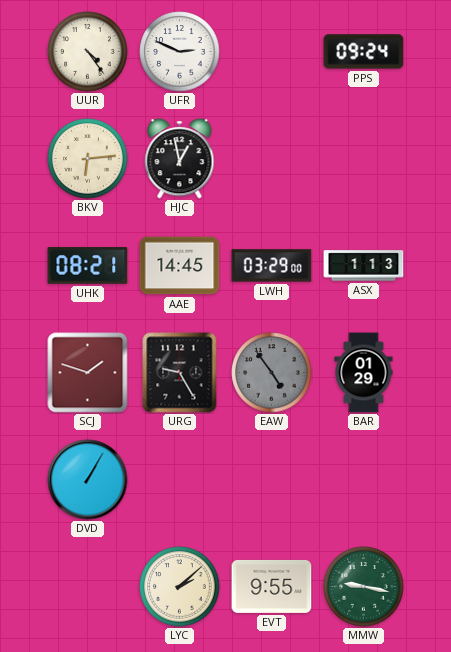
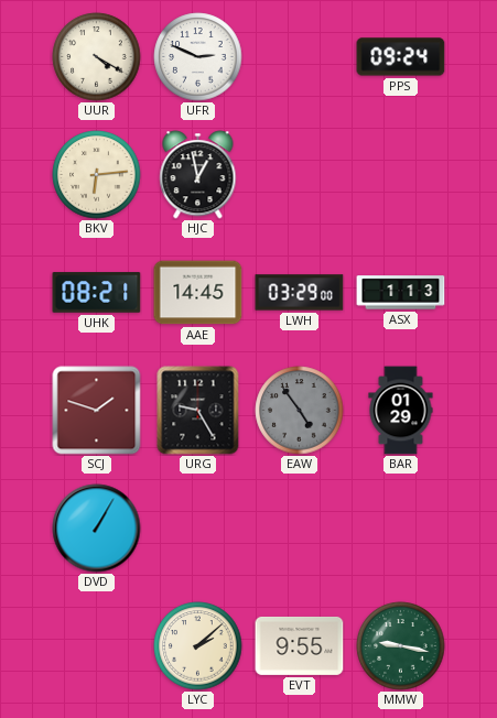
UUR: 4:24 -> 4:20
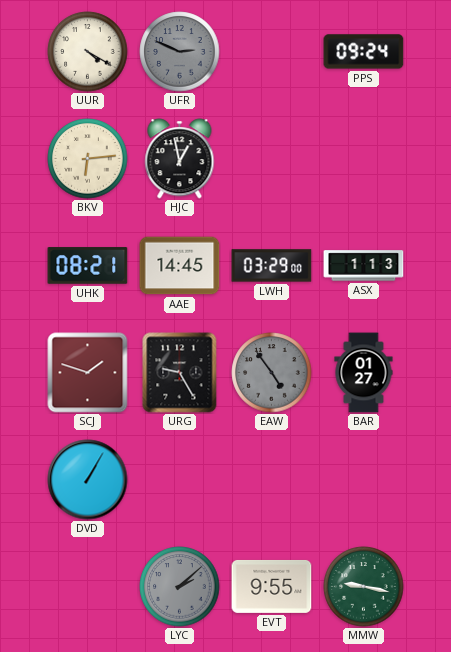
UFR dial: white -> grey
BAR: 01:29 -> 01:27
LYC dial: cream -> grey
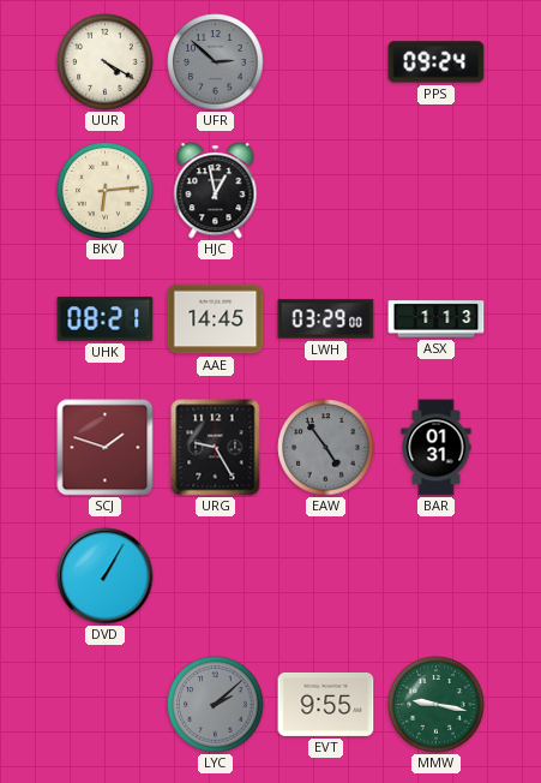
UFR: 2:49 -> 2:52
BAR: 01:27 -> 01:31
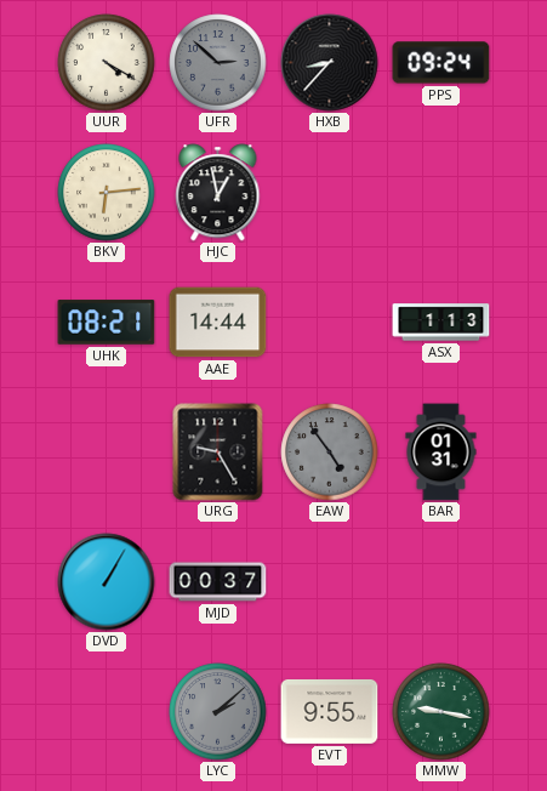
HXB: none -> 8:37
AAE: 14:45 -> 14:44
LWH: 03:29 -> none
SCJ: 1:48 -> none
MJD: none -> 00:37
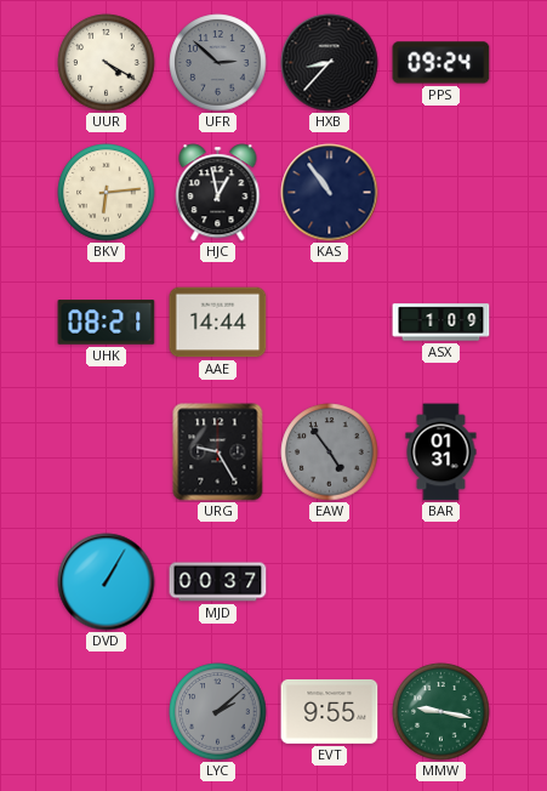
KAS: none -> 10:54
ASX: 1:13 -> 1:09
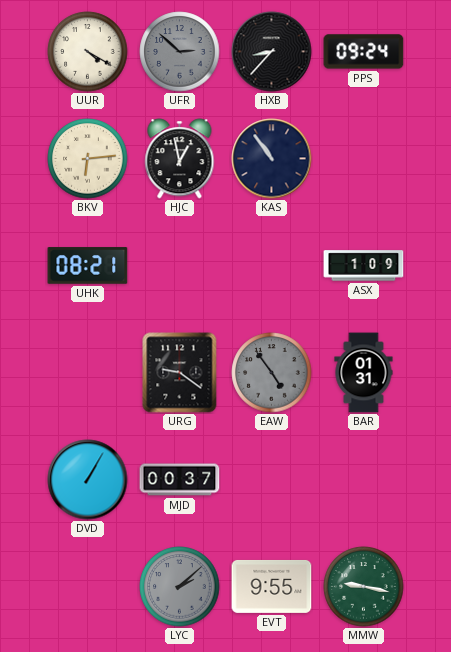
AAE: 14:44 -> none
URG: 9:25 -> 9:21
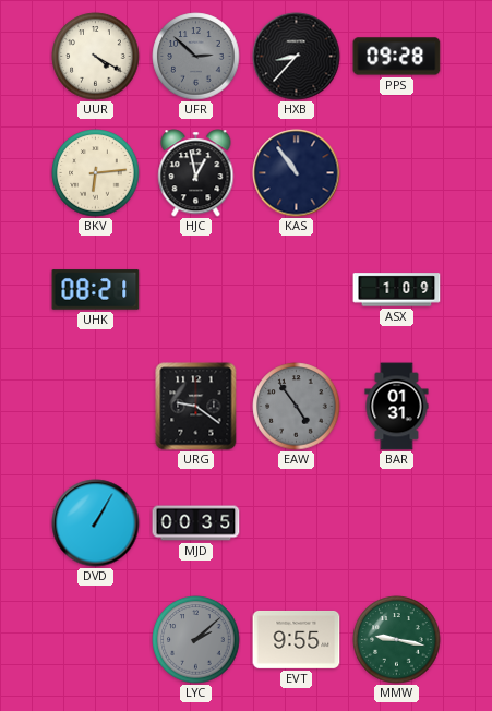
PPS: 09:24 -> 09:28
MJD: 00:37 -> 00:35
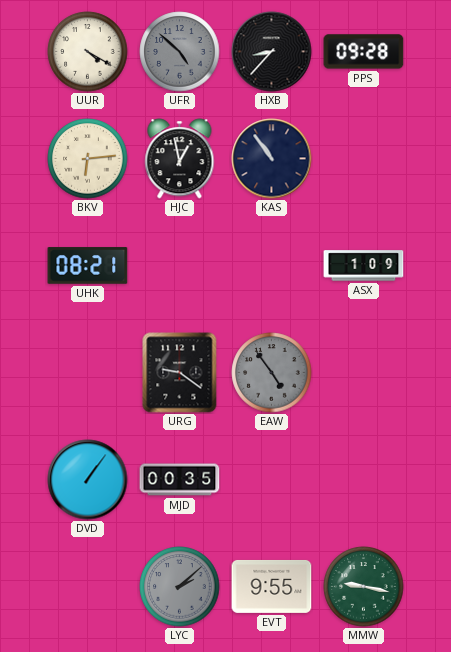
UFR: 2:52 -> 4:52
BAR: 01:31 -> none
DVD: 1:05 -> 1:06
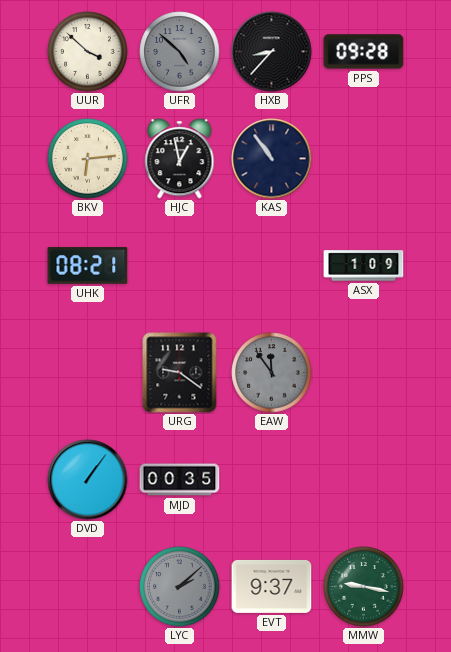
UUR: 4:20 -> 3:52
EAW: 4:54 -> 11:54
EVT: 9:55 -> 9:37
